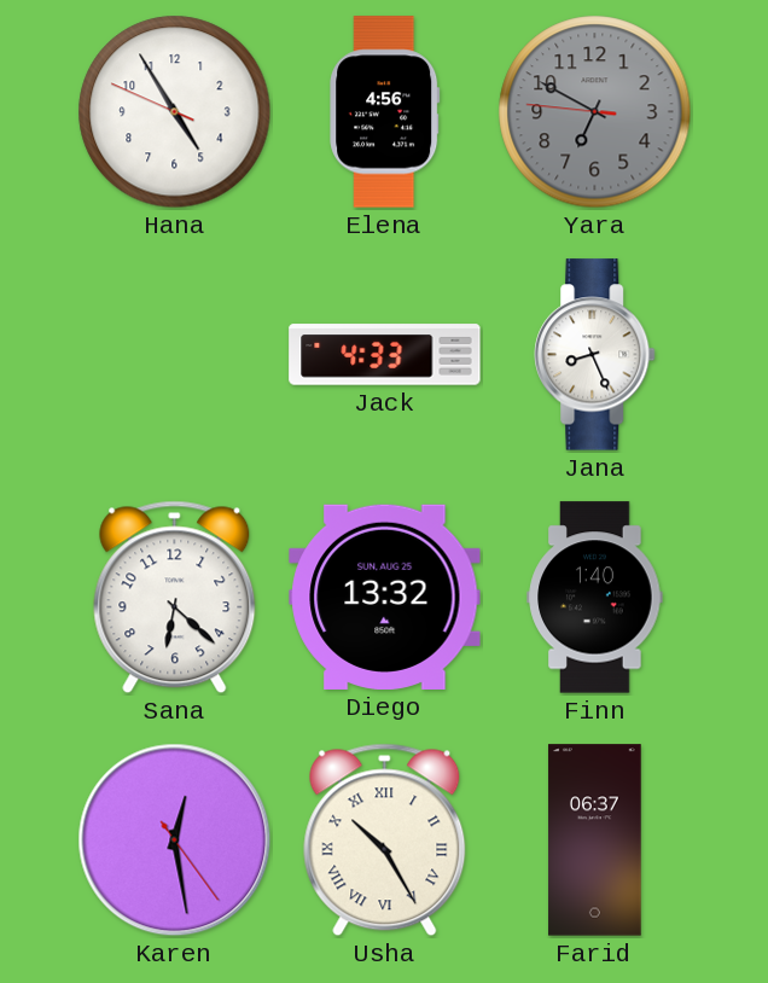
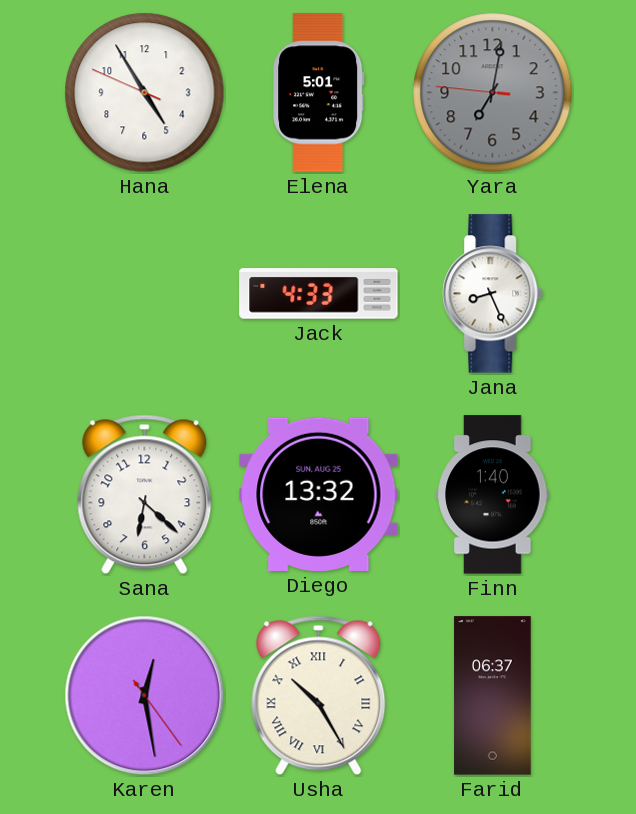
Elena: 4:56 -> 5:01
Yara: 6:49 -> 7:01
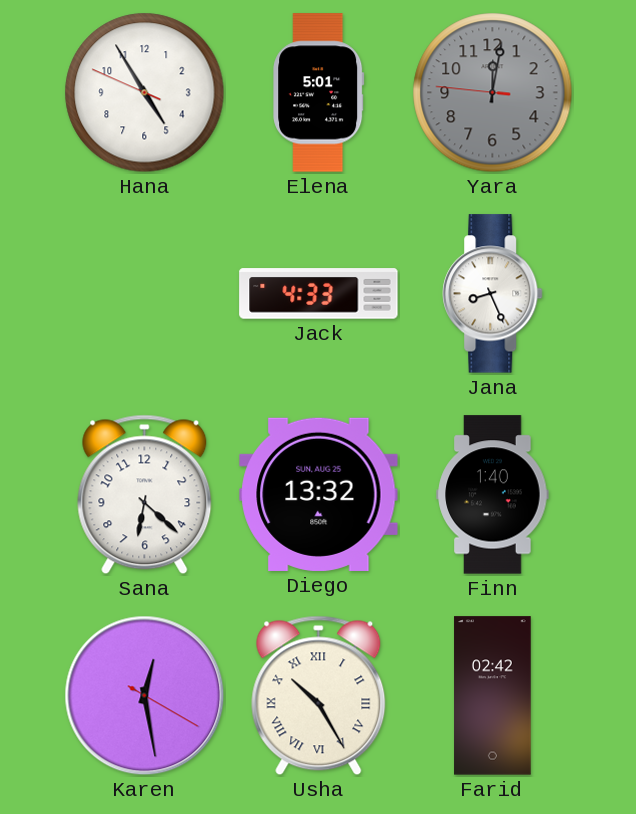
Yara: 7:01 -> 12:01
Karen: 12:28:24 -> 12:28:20
Farid: 06:37 -> 02:42
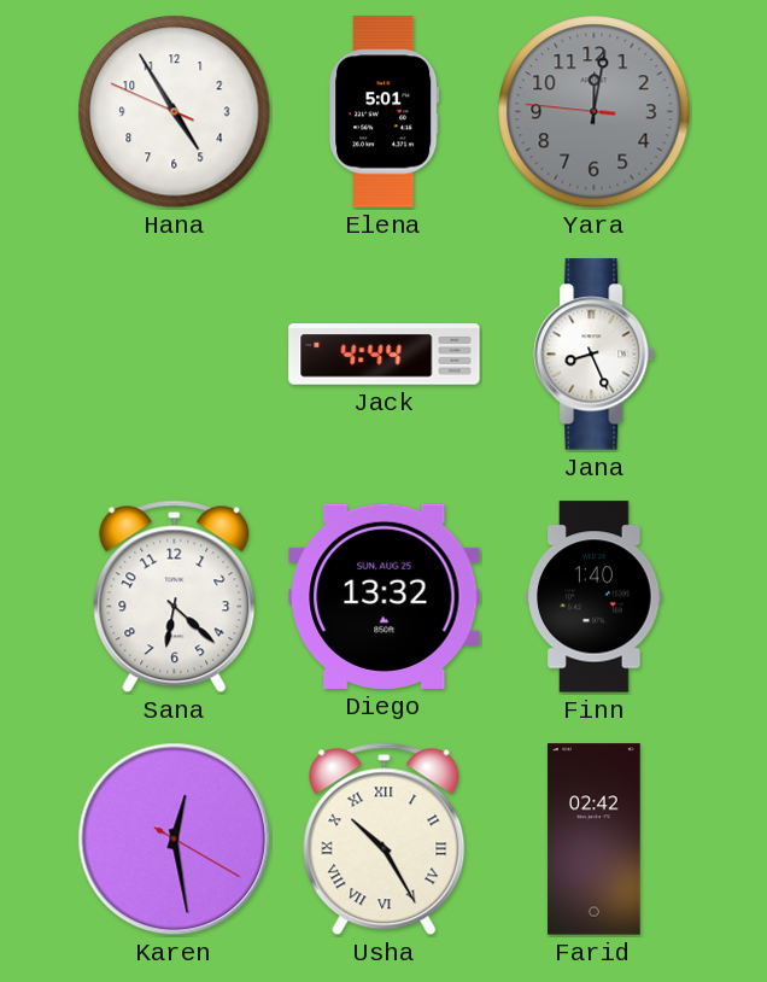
Jack: 4:33 -> 4:44
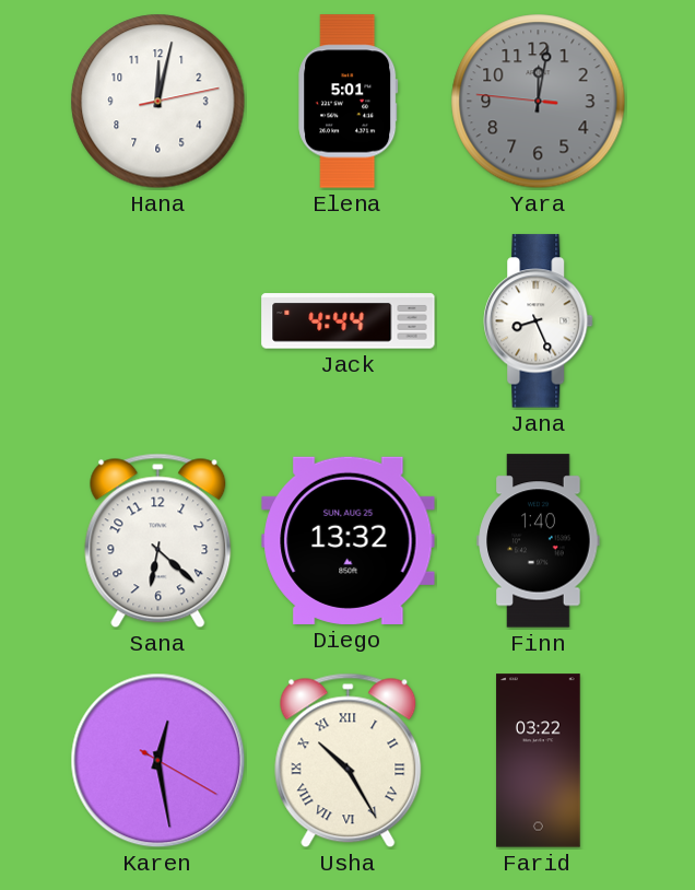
Hana: 4:54 -> 12:02
Farid: 02:42 -> 03:22
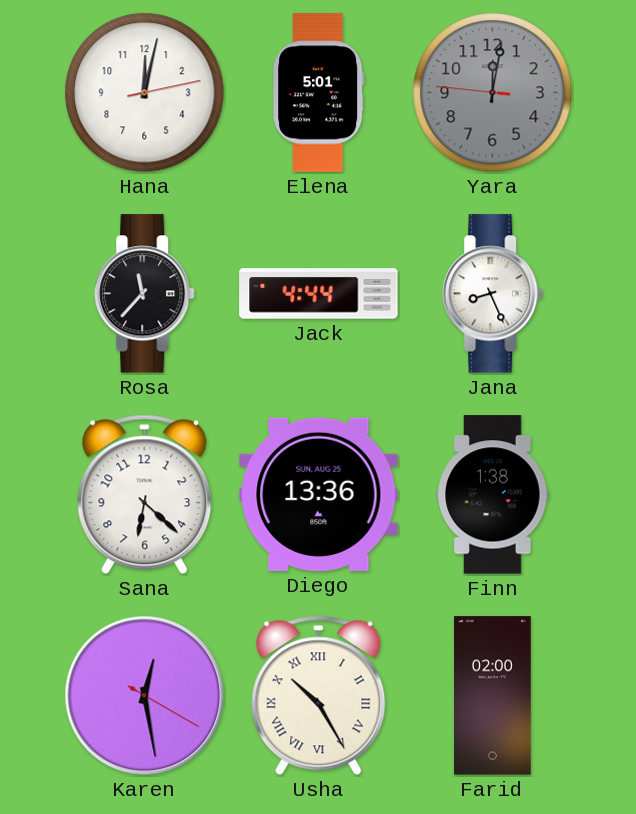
Rosa: none -> 11:37
Diego: 13:32 -> 13:36
Finn: 1:40 -> 1:38
Farid: 03:22 -> 02:00
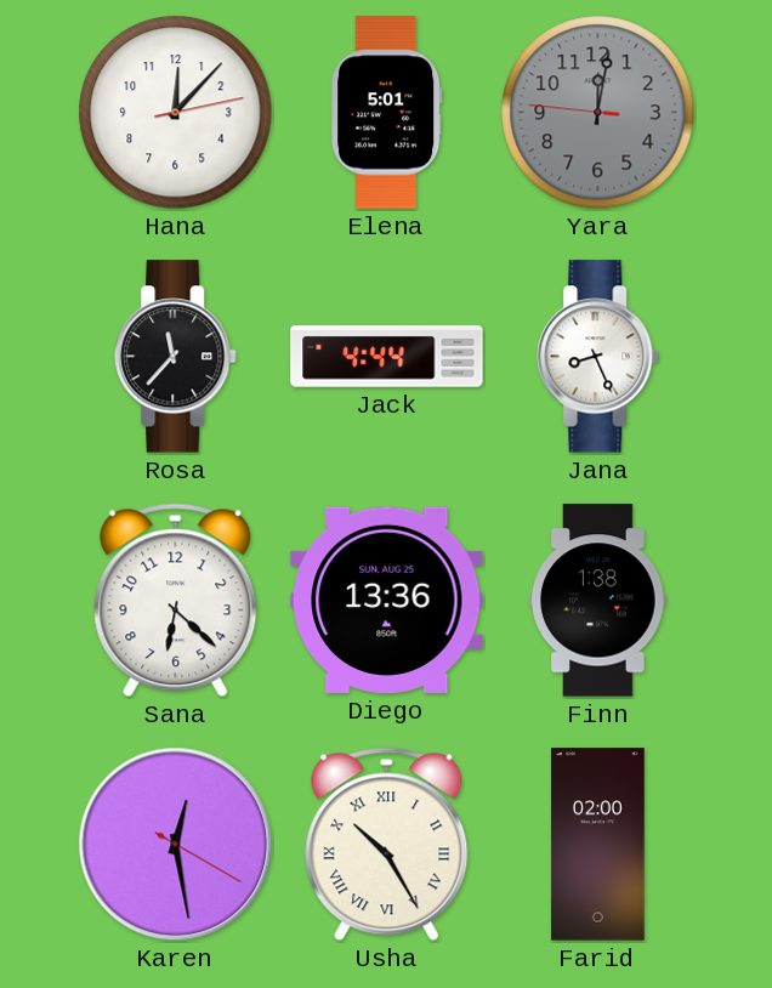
Hana: 12:02 -> 12:07
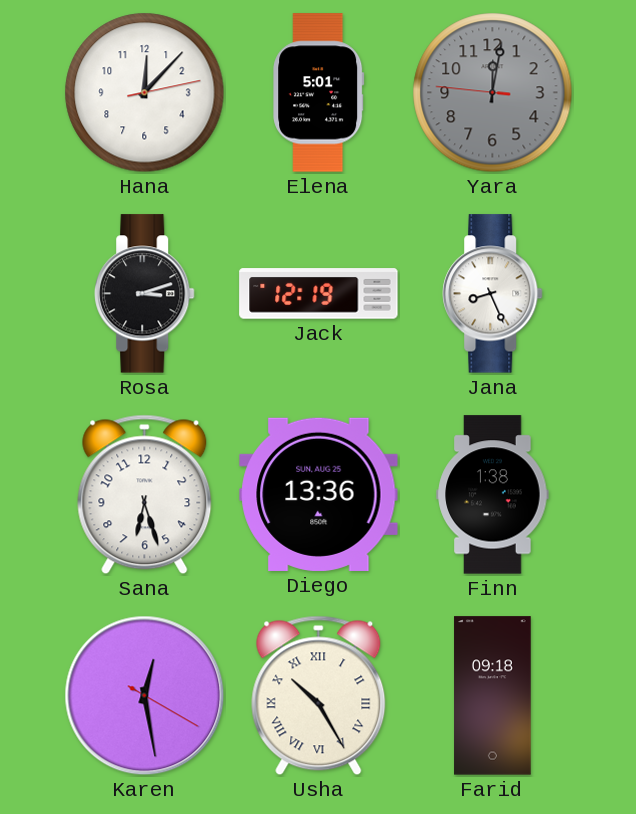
Rosa: 11:37 -> 3:12
Jack: 4:44 -> 12:19
Sana: 6:22 -> 6:27
Farid: 02:00 -> 09:18
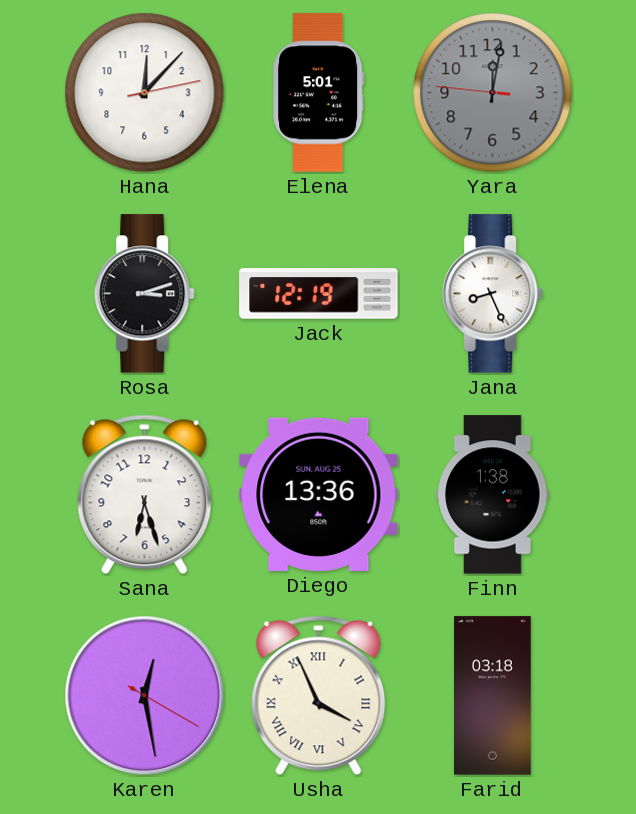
Usha: 10:25 -> 3:56
Farid: 09:18 -> 03:18
